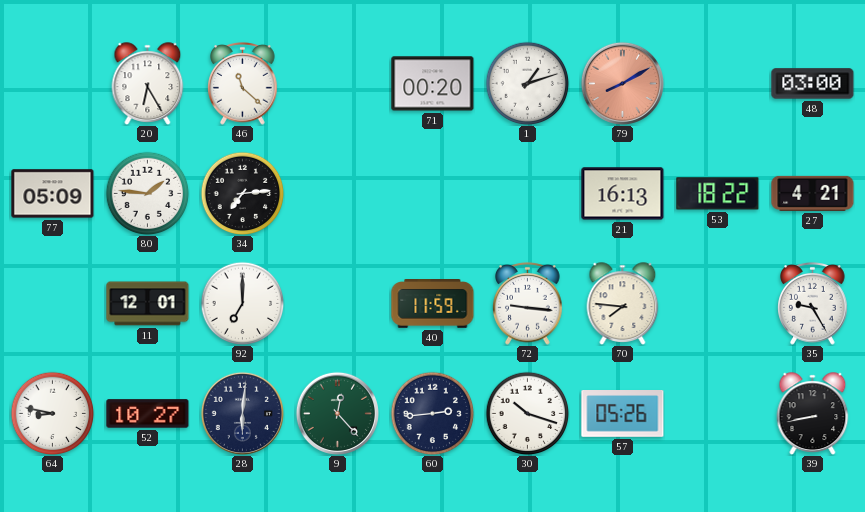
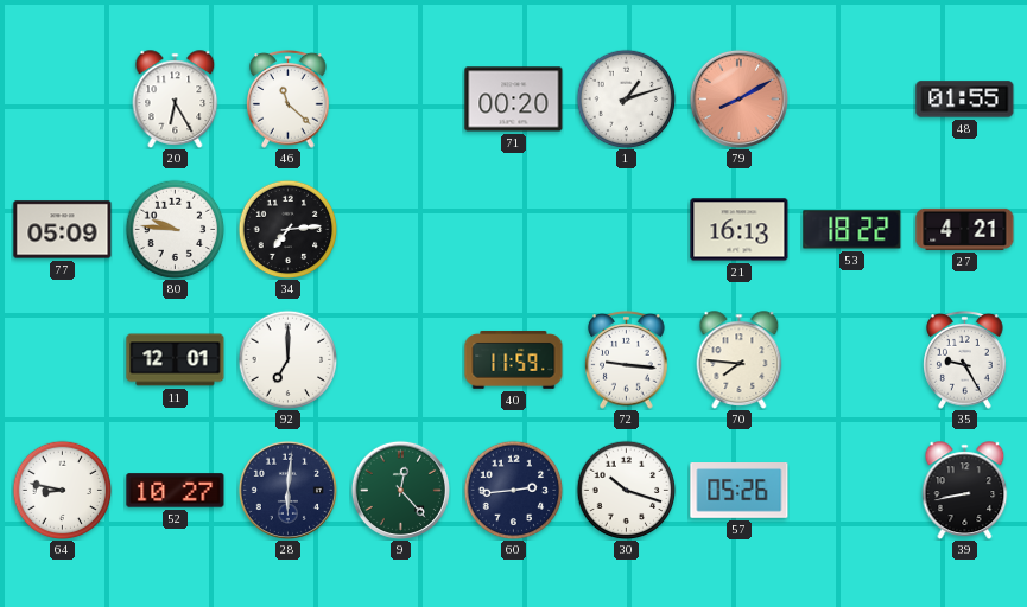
48: 03:00 -> 01:55
80: 1:46 -> 9:46
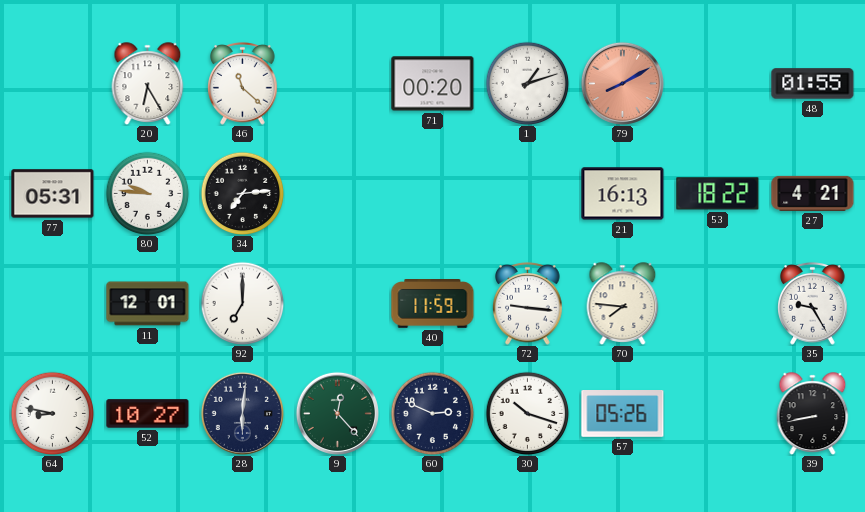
77: 05:09 -> 05:31
60: 2:44 -> 2:49
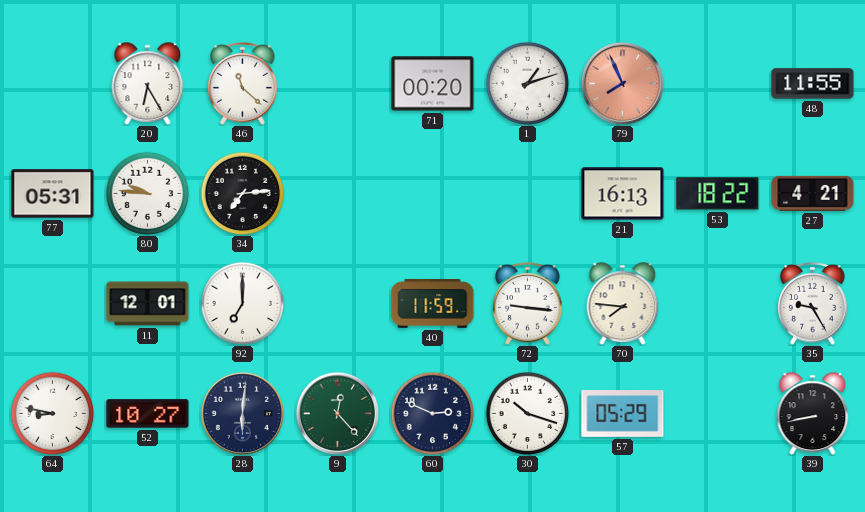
79: 8:10 -> 7:56
48: 01:55 -> 11:55
57: 05:26 -> 05:29
